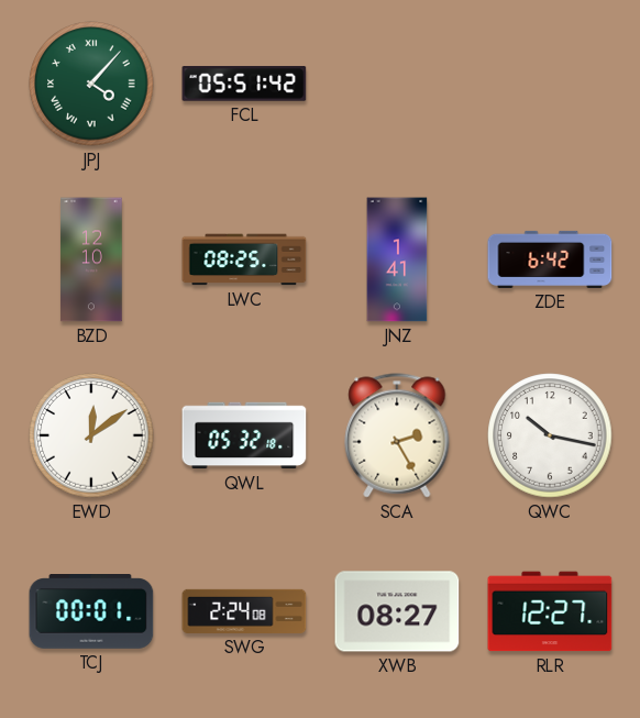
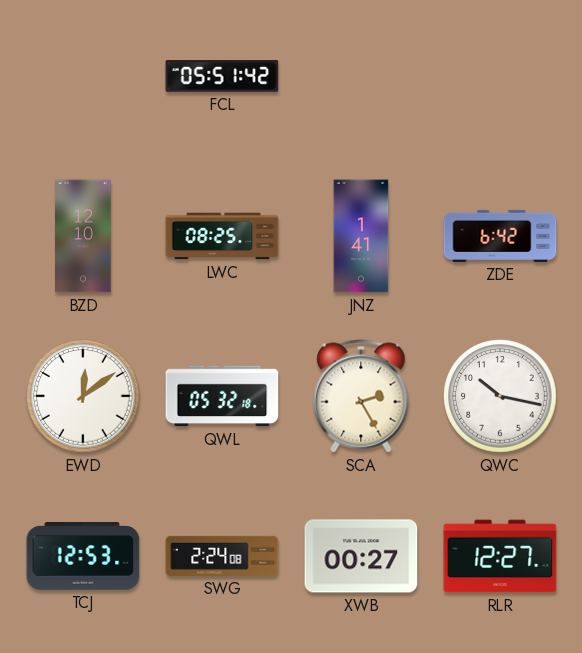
JPJ: 4:07 -> none
TCJ: 00:01 -> 12:53
XWB: 08:27 -> 00:27
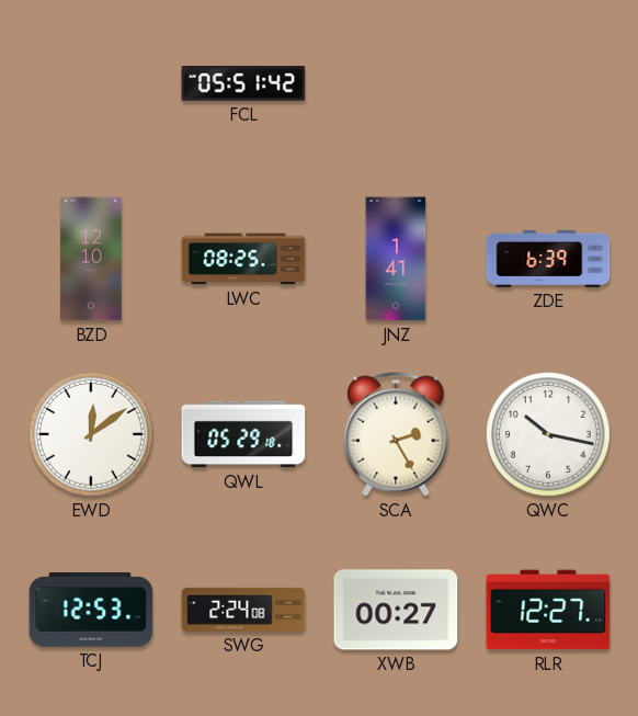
ZDE: 6:42 -> 6:39
QWL: 05:32 -> 05:29
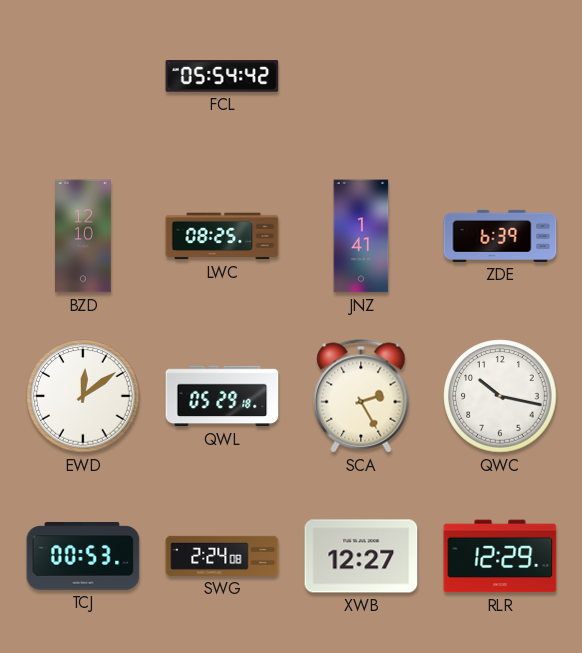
FCL: 05:51 -> 05:54
TCJ: 12:53 -> 00:53
XWB: 00:27 -> 12:27
RLR: 12:27 -> 12:29
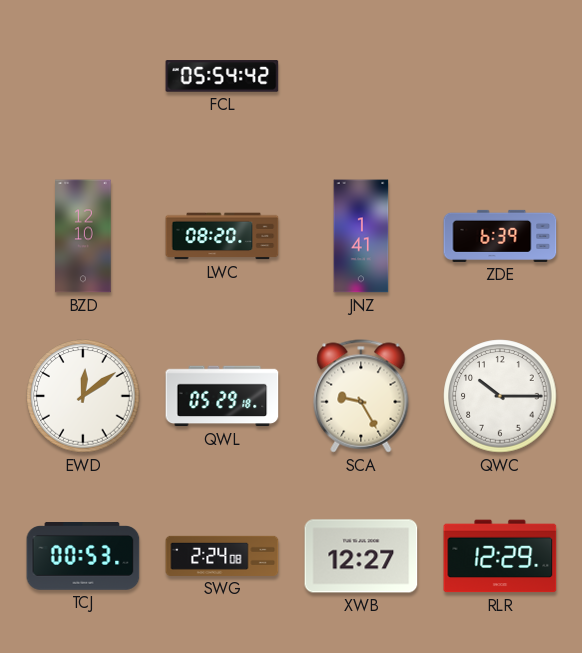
LWC: 08:25 -> 08:20
SCA: 2:25 -> 9:25
QWC: 10:17 -> 10:15
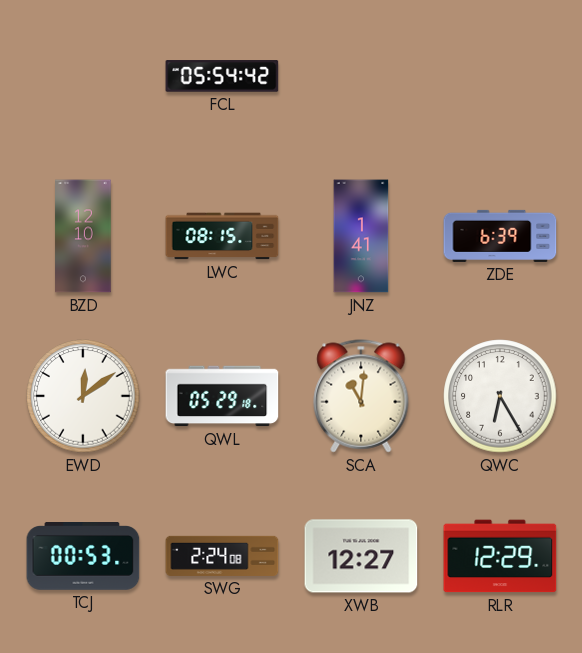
LWC: 08:20 -> 08:15
SCA: 9:25 -> 11:01
QWC: 10:15 -> 6:25
